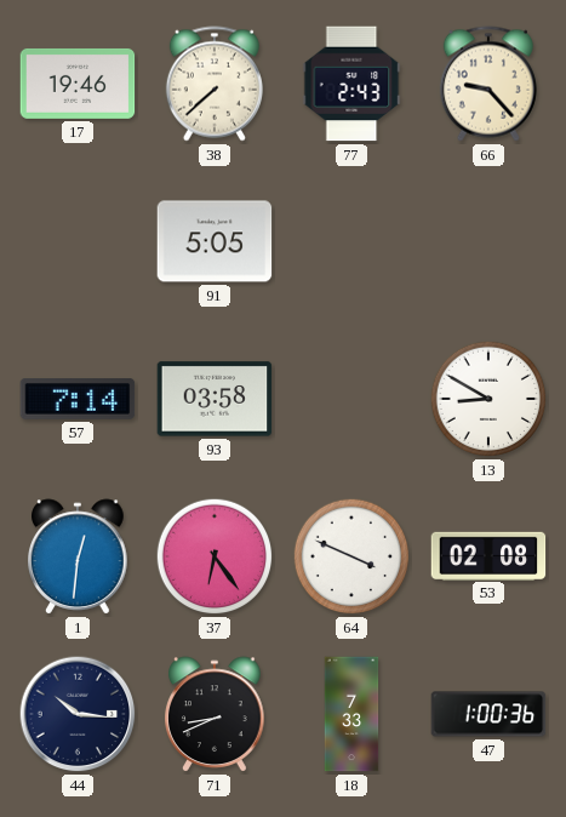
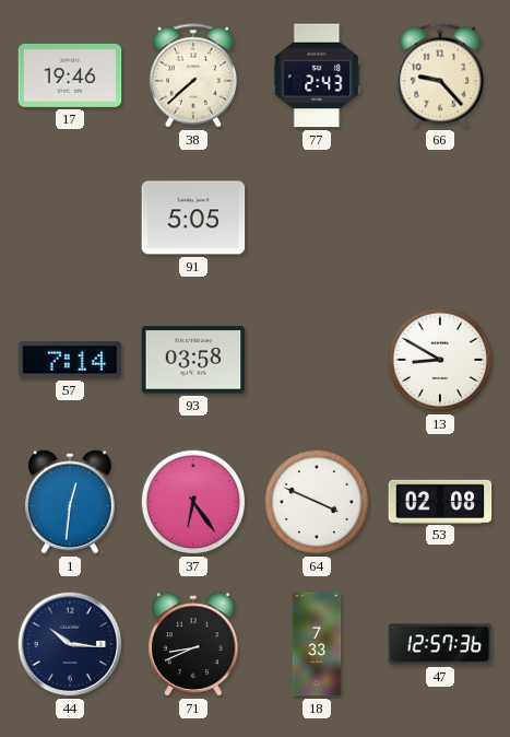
47: 1:00 -> 12:57
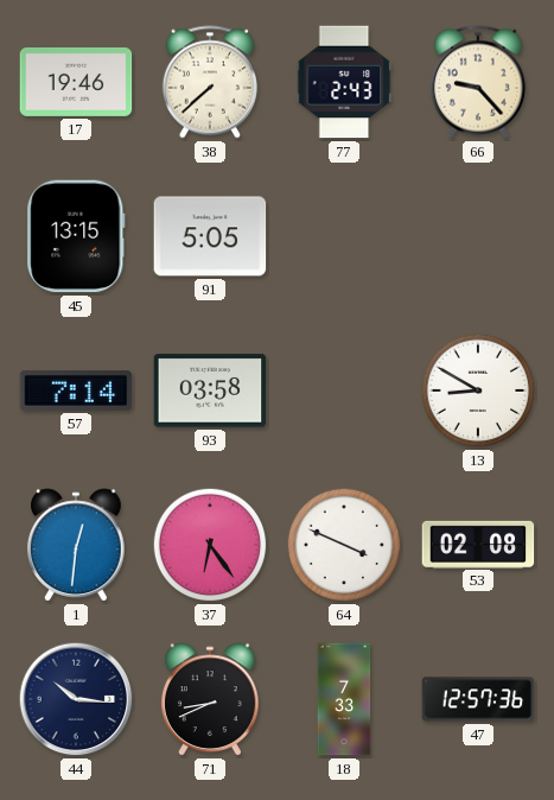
45: none -> 13:15
